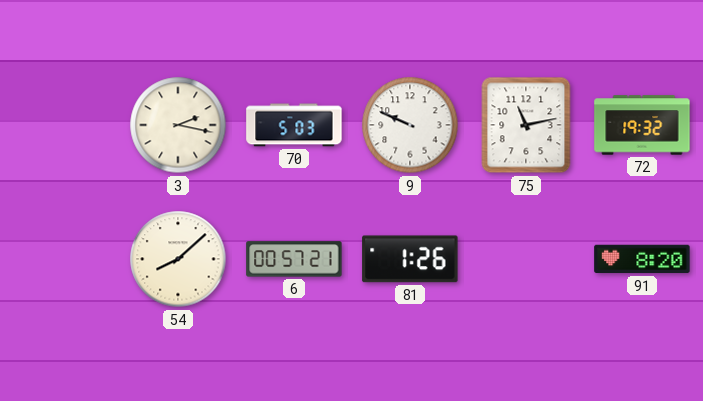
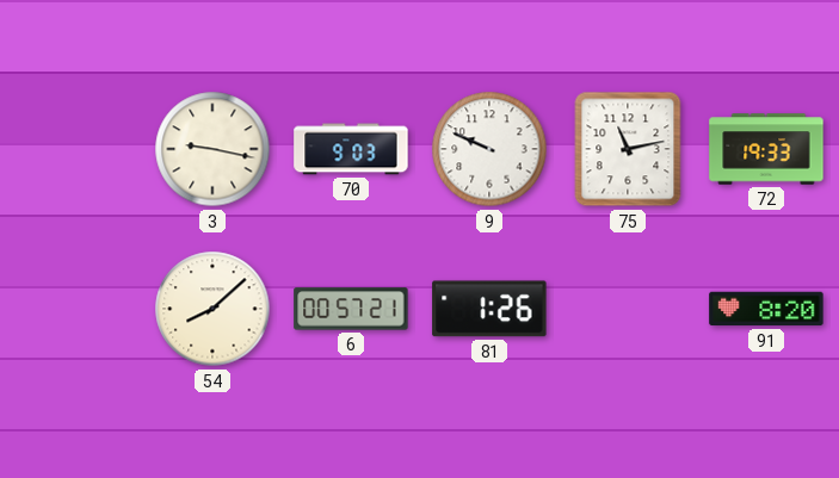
3: 2:17 -> 9:17
70: 5:03 -> 9:03
72: 19:32 -> 19:33
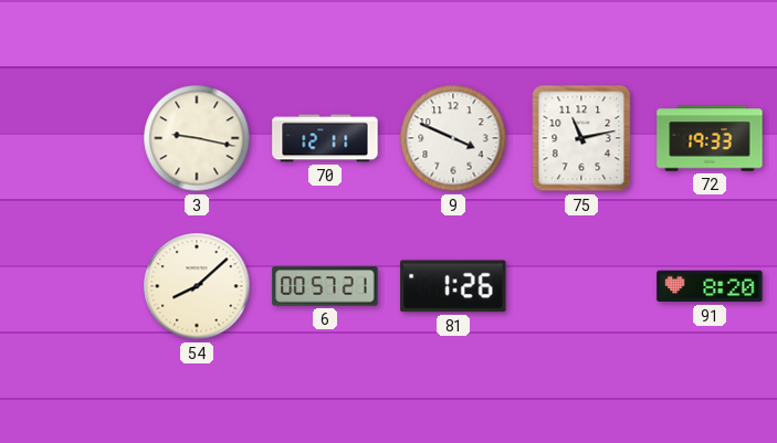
70: 9:03 -> 12:11
9: 9:49 -> 3:49
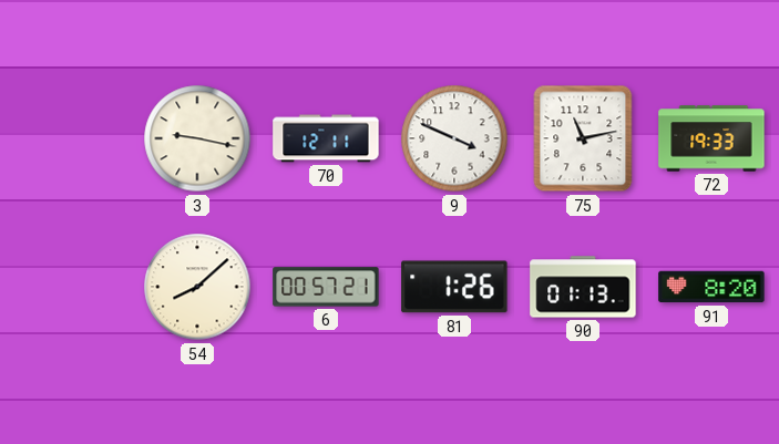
90: none -> 01:13
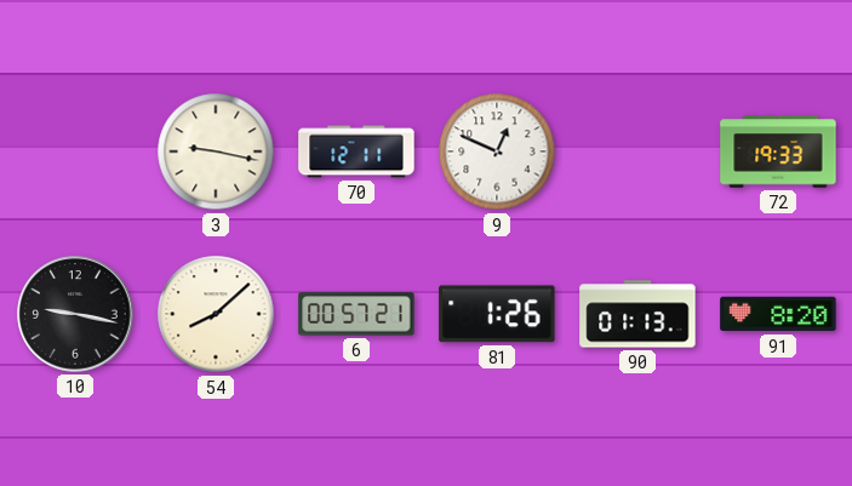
9: 3:49 -> 12:49
75: 11:13 -> none
10: none -> 9:17
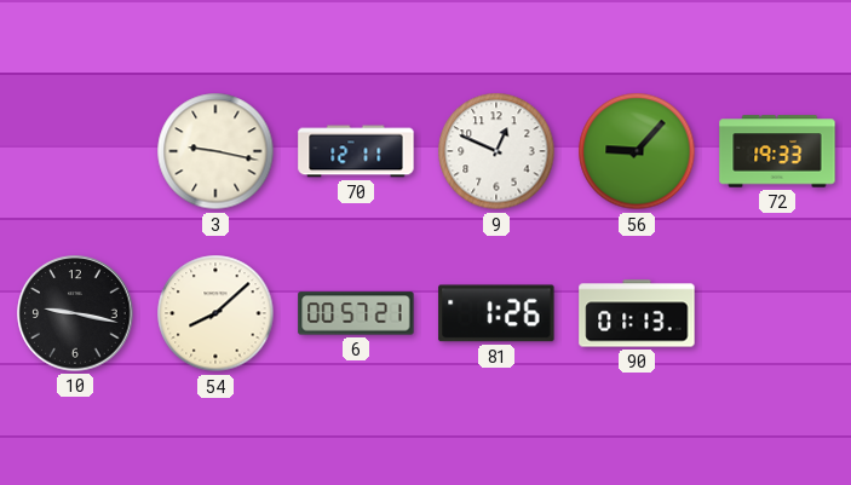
56: none -> 9:07
91: 8:20 -> none
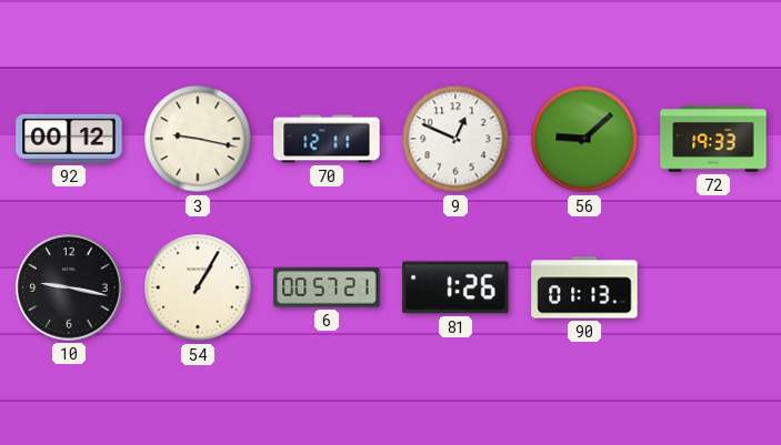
92: none -> 00:12
56: 9:07 -> 9:08
54: 8:08 -> 1:05
